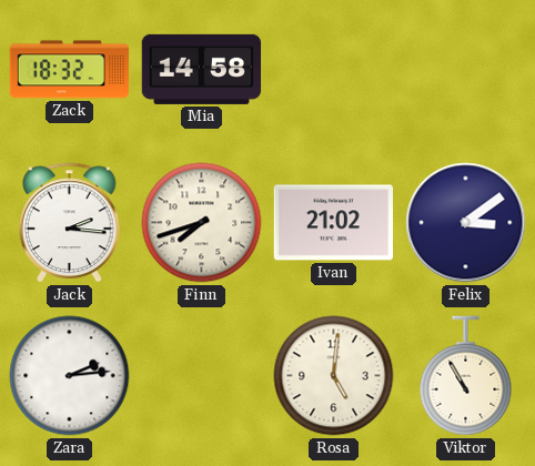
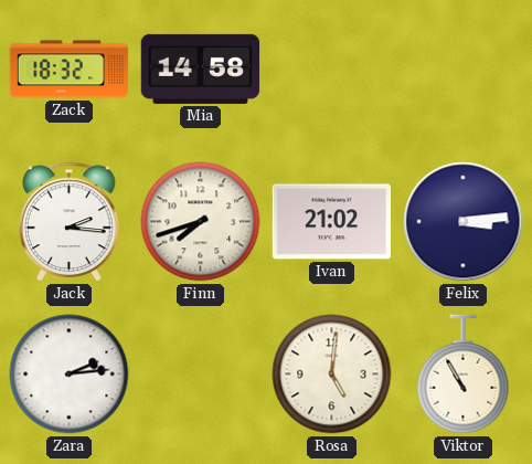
Felix: 3:09 -> 3:14
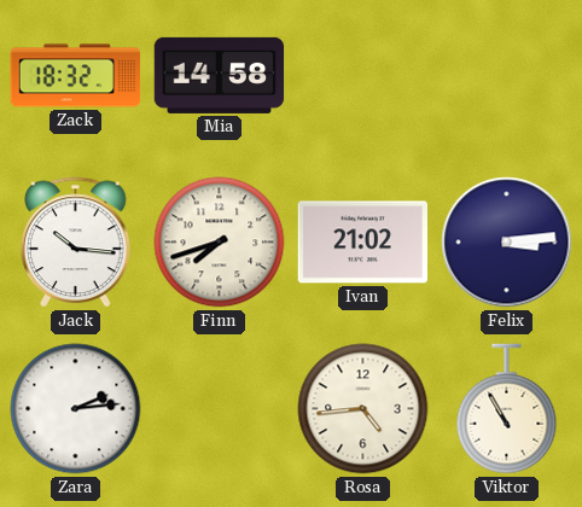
Jack: 2:16 -> 10:16
Rosa: 5:01 -> 4:44
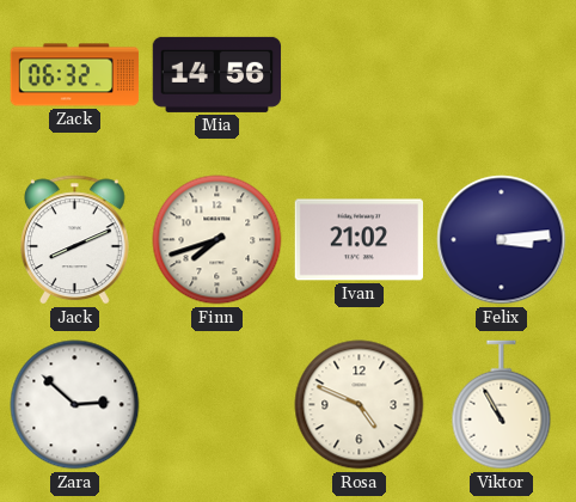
Zack: 18:32 -> 06:32
Mia: 14:58 -> 14:56
Jack: 10:16 -> 8:11
Zara: 2:14 -> 2:52
Rosa: 4:44 -> 4:49
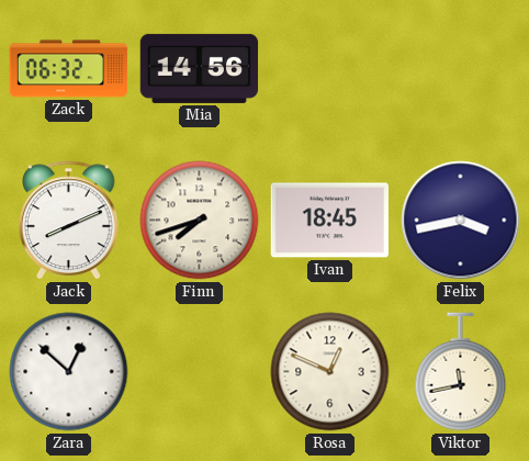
Ivan: 21:02 -> 18:45
Felix: 3:14 -> 3:43
Zara: 2:52 -> 12:52
Rosa: 4:49 -> 12:49
Viktor: 10:55 -> 11:43
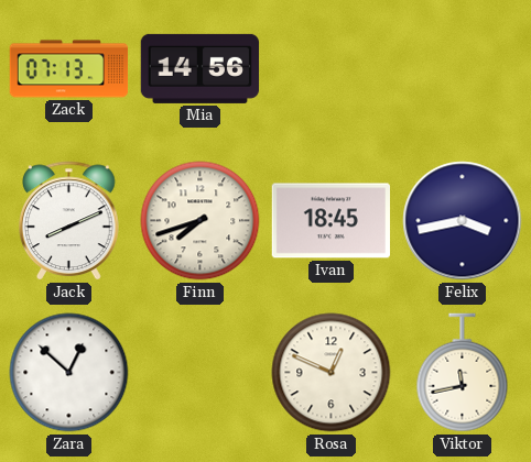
Zack: 06:32 -> 07:13
